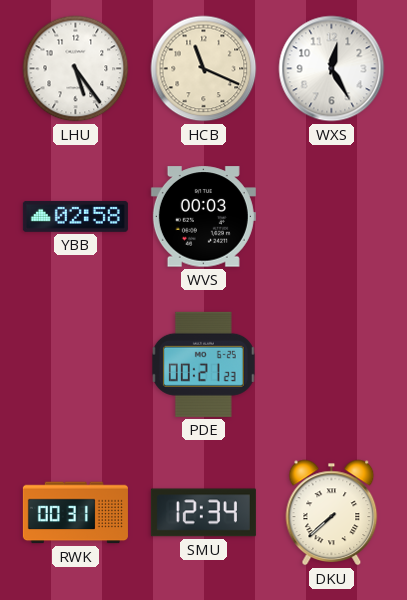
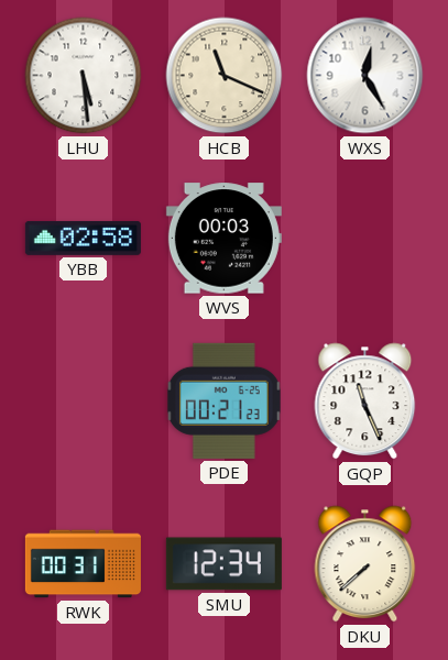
LHU: 5:24 -> 5:29
GQP: none -> 11:26
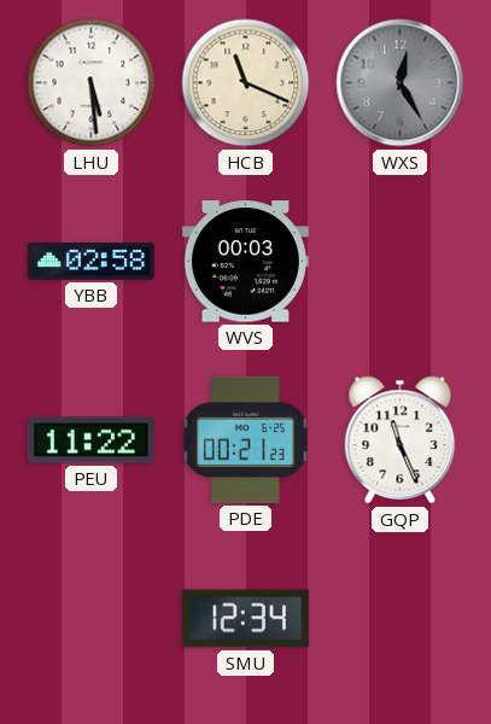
WXS dial: white -> grey
PEU: none -> 11:22
RWK: 00:31 -> none
DKU: 7:38 -> none
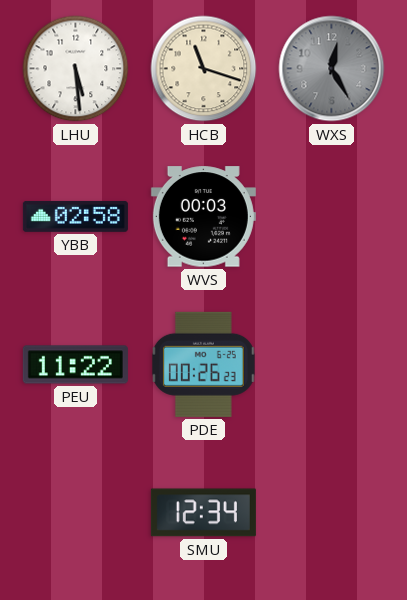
HCB: 11:19 -> 11:18
PDE: 00:21 -> 00:26
GQP: 11:26 -> none
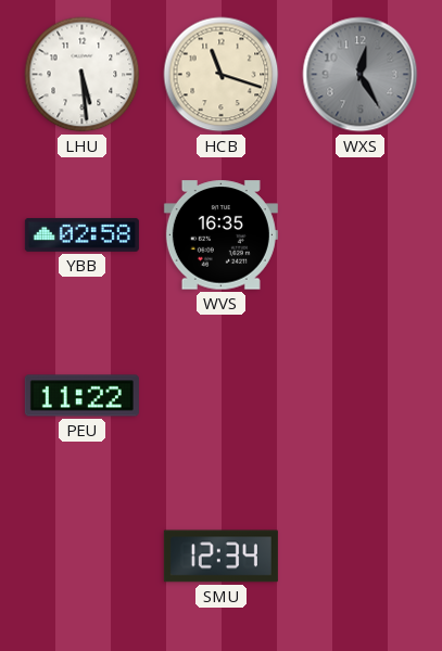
WVS: 00:03 -> 16:35
PDE: 00:26 -> none
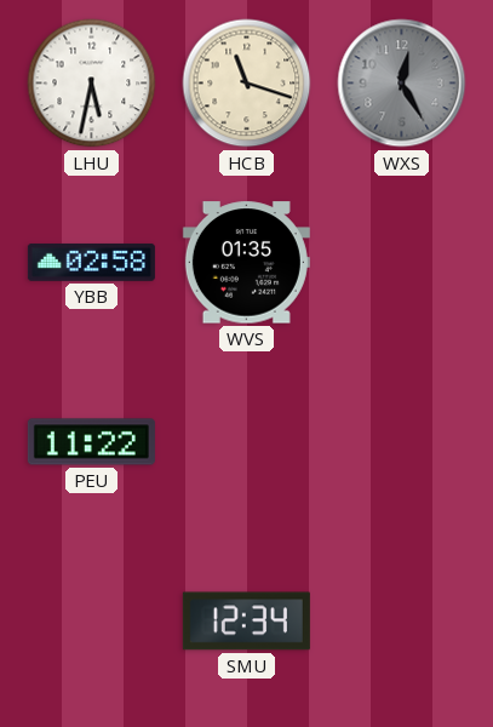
LHU: 5:29 -> 5:32
WVS: 16:35 -> 01:35
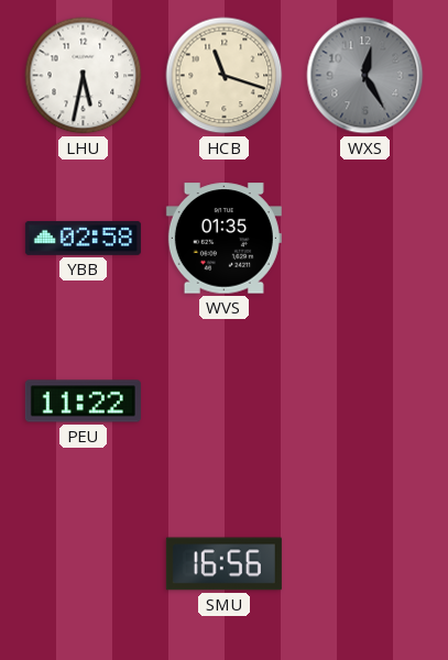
SMU: 12:34 -> 16:56
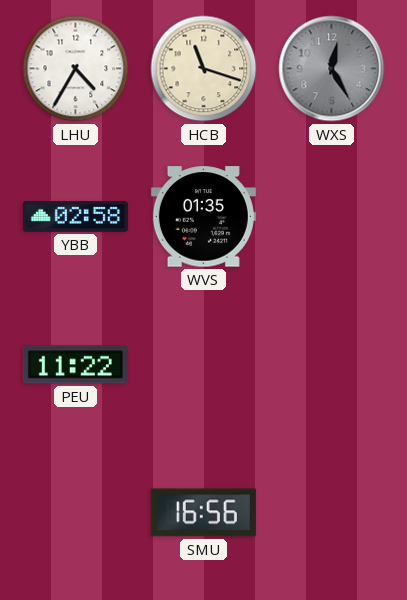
LHU: 5:32 -> 4:35
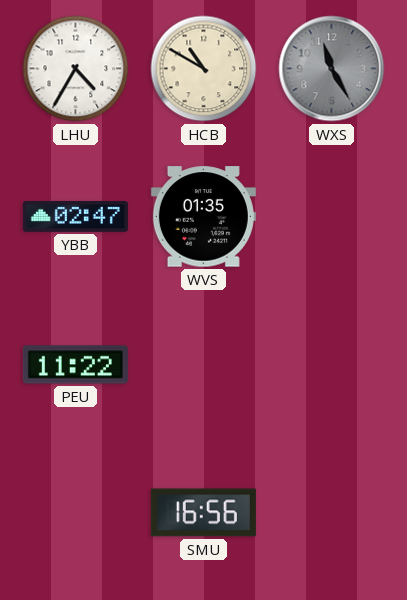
HCB: 11:18 -> 10:50
WXS: 12:25 -> 11:25
YBB: 02:58 -> 02:47
